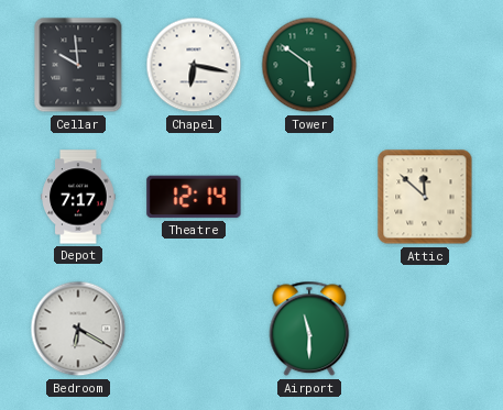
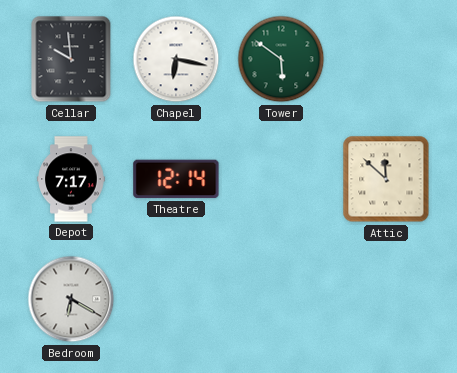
Airport: 11:30 -> none
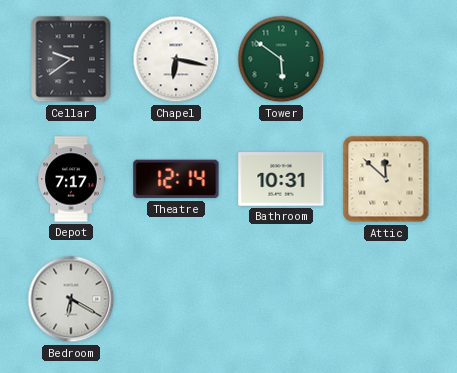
Cellar: 9:59 -> 9:39
Bathroom: none -> 10:31
